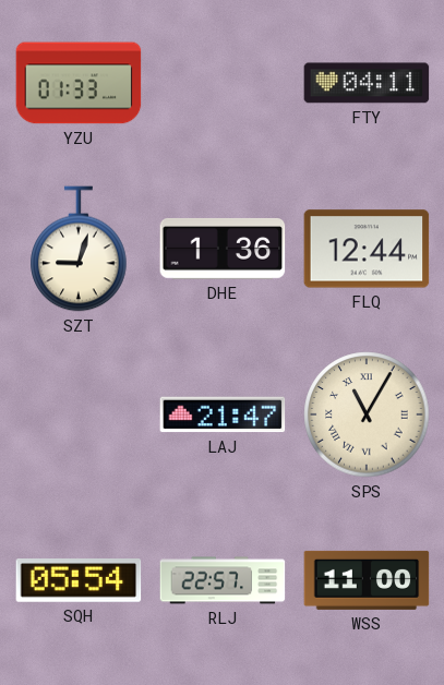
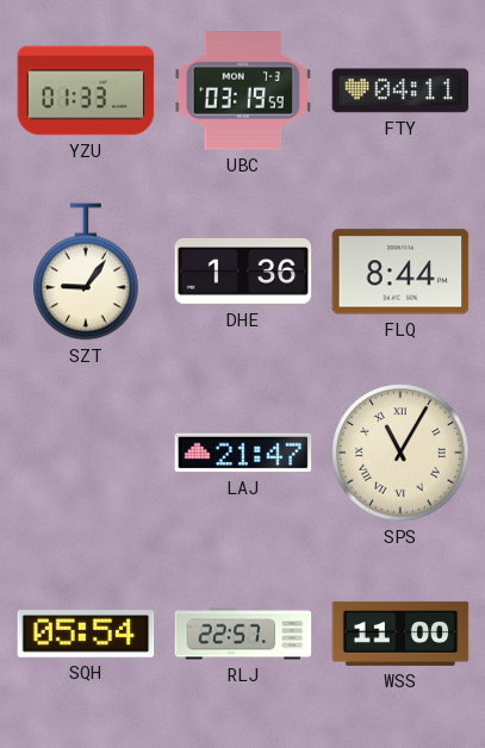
UBC: none -> 03:19
SZT: 9:03 -> 9:06
FLQ: 12:44 -> 8:44
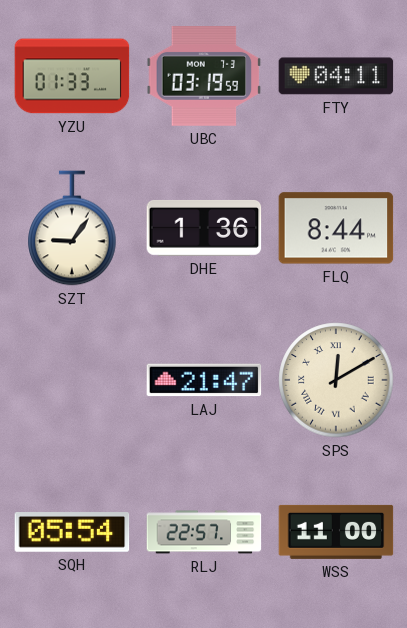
SPS: 11:05 -> 12:10
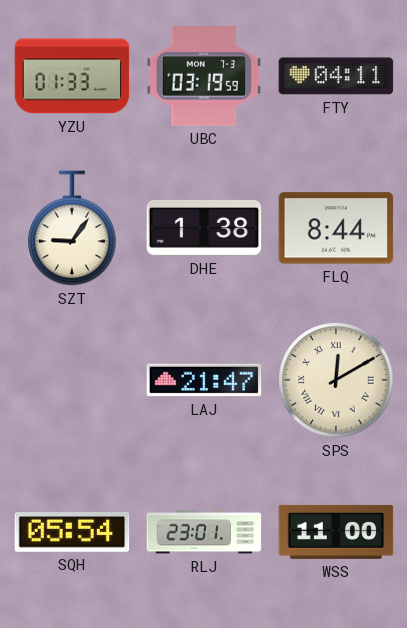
DHE: 1:36 -> 1:38
RLJ: 22:57 -> 23:01
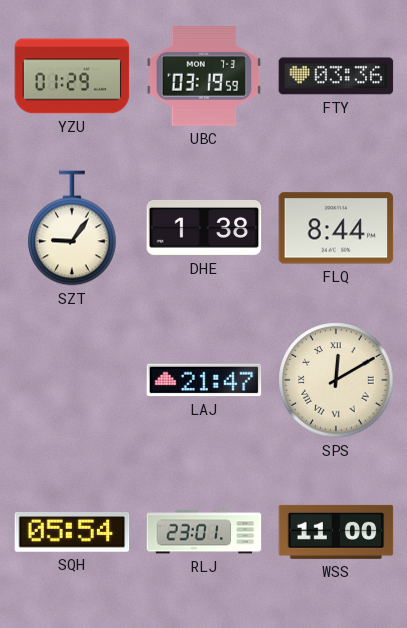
YZU: 01:33 -> 01:29
FTY: 04:11 -> 03:36
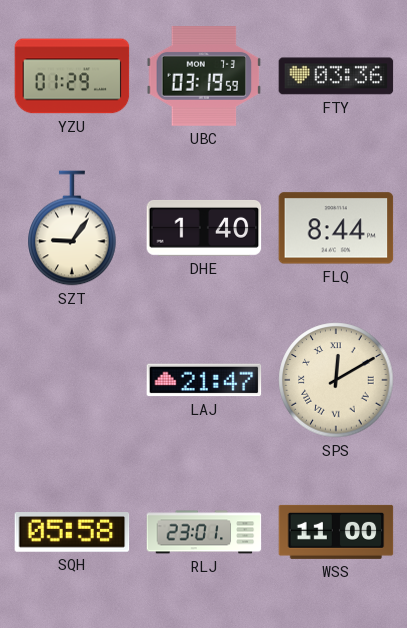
DHE: 1:38 -> 1:40
SQH: 05:54 -> 05:58
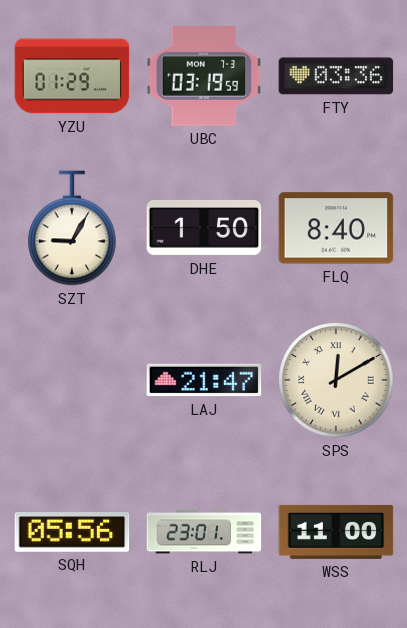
SZT: 9:06 -> 9:05
DHE: 1:40 -> 1:50
FLQ: 8:44 -> 8:40
SQH: 05:58 -> 05:56
